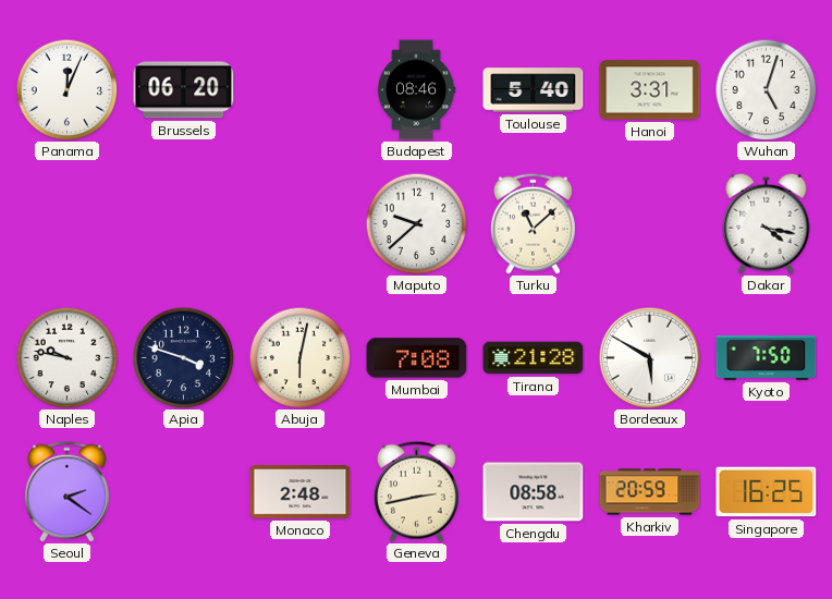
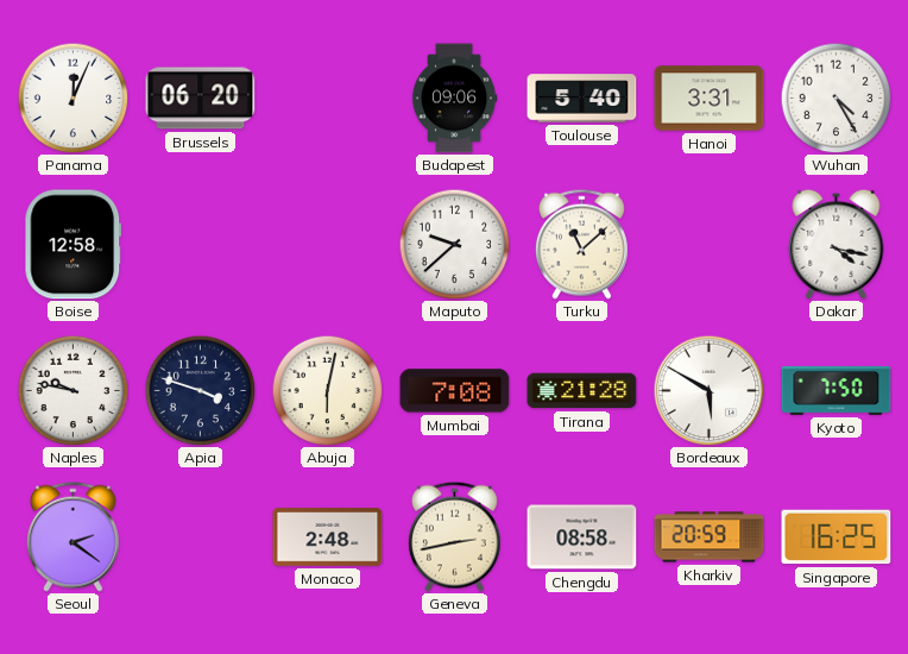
Budapest: 08:46 -> 09:06
Wuhan: 5:03 -> 4:25
Boise: none -> 12:58
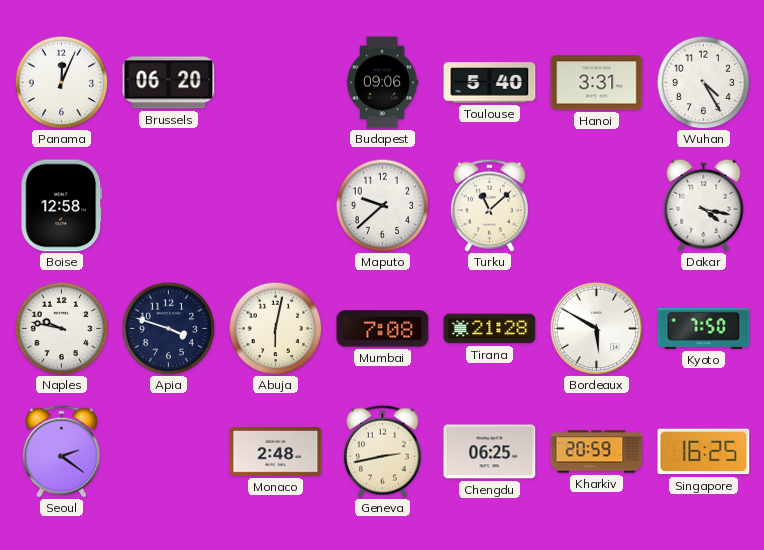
Chengdu: 08:58 -> 06:25
